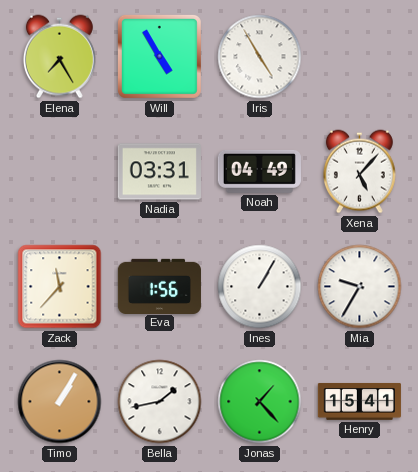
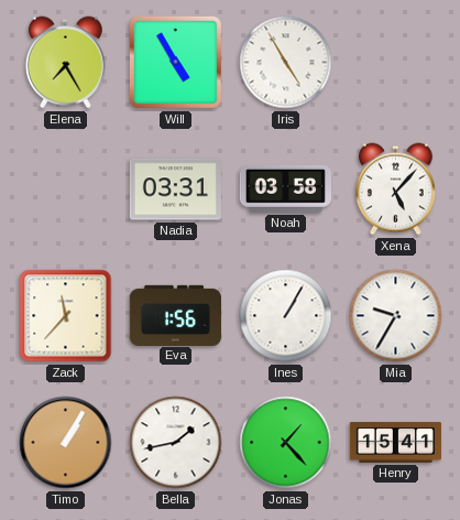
Noah: 04:49 -> 03:58
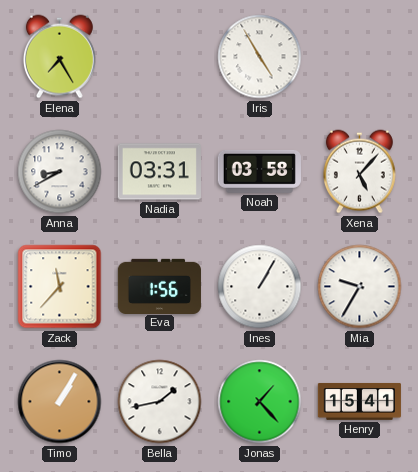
Will: 4:55 -> none
Anna: none -> 8:40
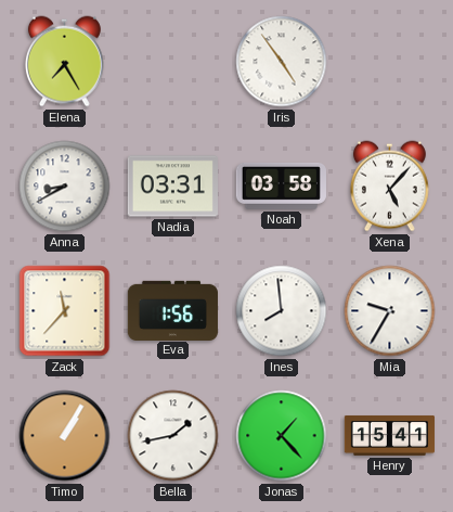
Iris: 4:55 -> 4:54
Ines: 1:05 -> 7:59
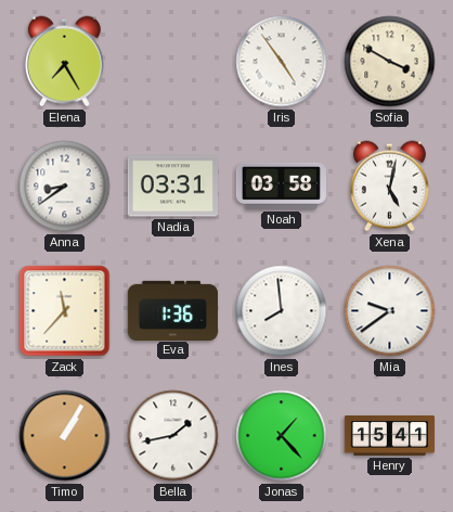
Sofia: none -> 3:50
Anna: 8:40 -> 8:39
Xena: 5:07 -> 5:02
Eva: 1:56 -> 1:36
Mia: 9:35 -> 9:39
